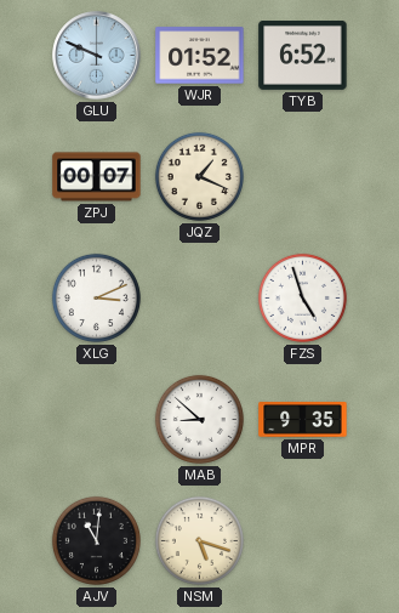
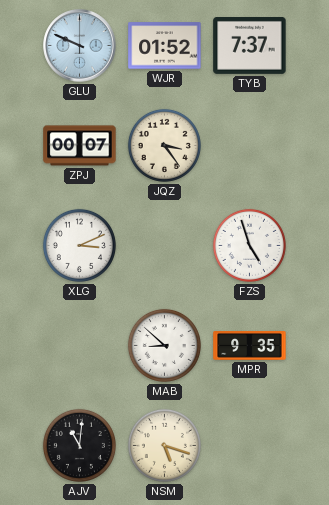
TYB: 6:52 -> 7:37
JQZ: 1:19 -> 3:24
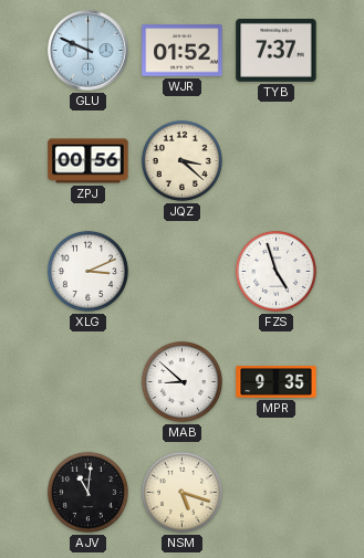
ZPJ: 00:07 -> 00:56
JQZ: 3:24 -> 3:22
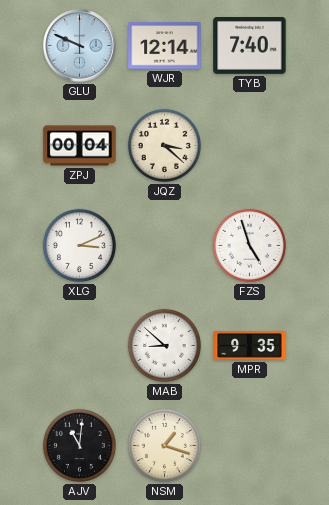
WJR: 01:52 -> 12:14
TYB: 7:37 -> 7:40
ZPJ: 00:56 -> 00:04
NSM: 5:18 -> 1:18
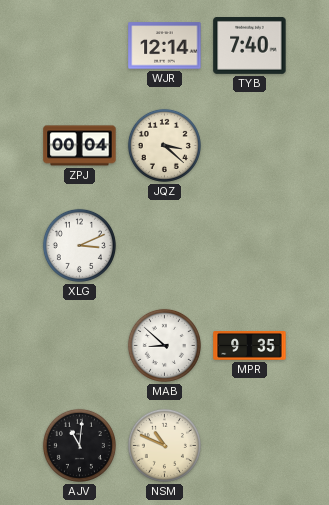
GLU: 9:49 -> none
FZS: 4:57 -> none
NSM: 1:18 -> 10:49
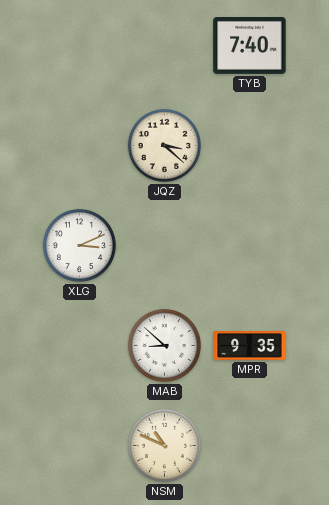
WJR: 12:14 -> none
ZPJ: 00:04 -> none
AJV: 11:01 -> none
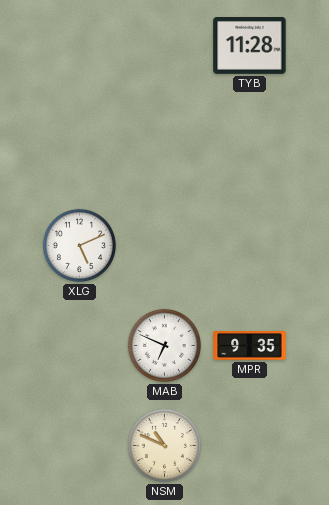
TYB: 7:40 -> 11:28
JQZ: 3:22 -> none
XLG: 3:11 -> 5:11
MAB: 8:52 -> 6:49
